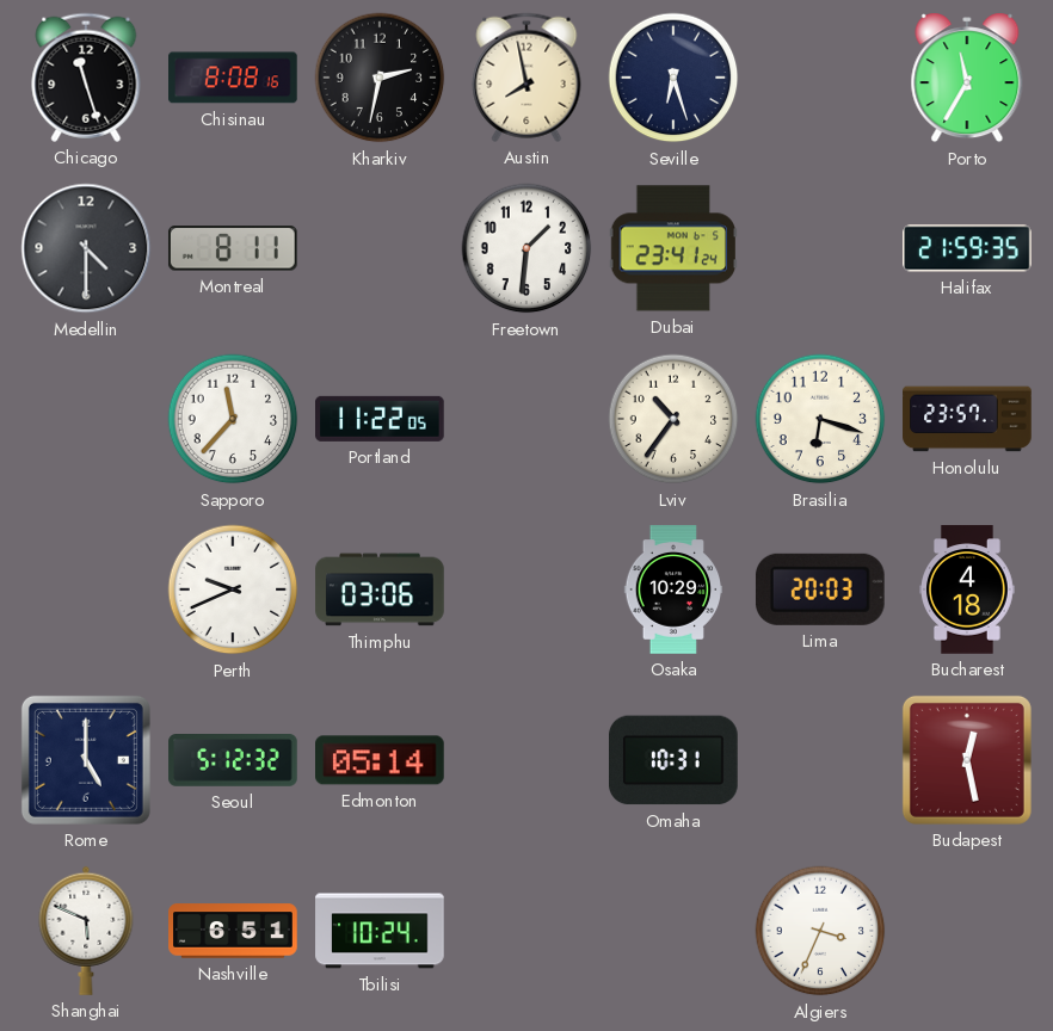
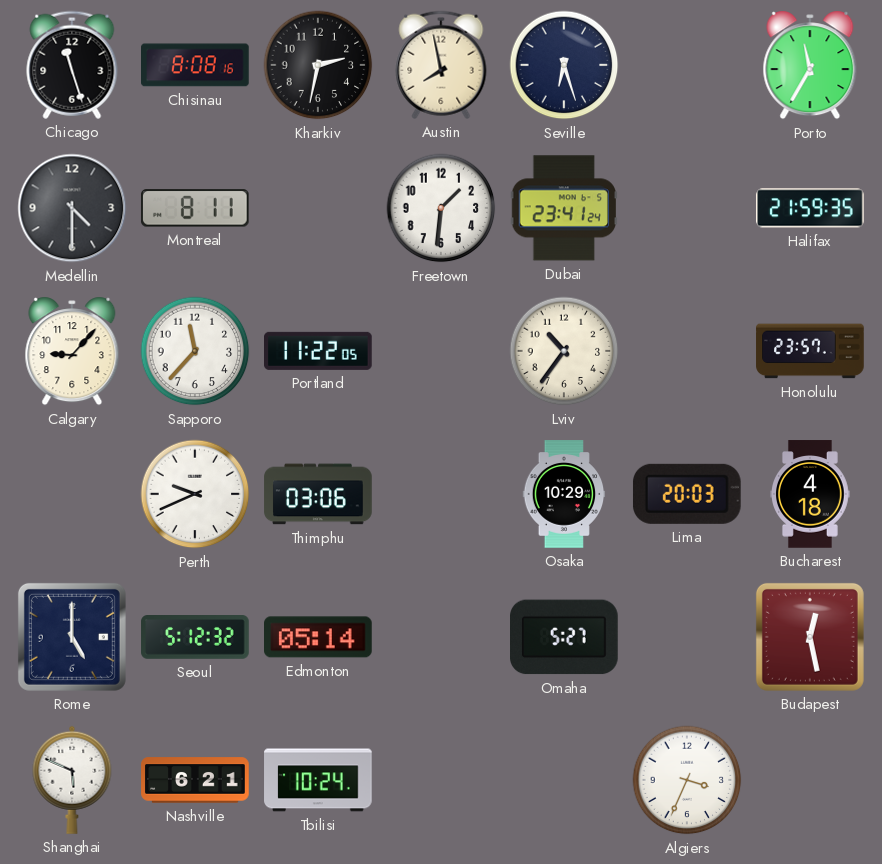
Calgary: none -> 9:07
Brasilia: 6:18 -> none
Omaha: 10:31 -> 5:27
Nashville: 6:51 -> 6:21
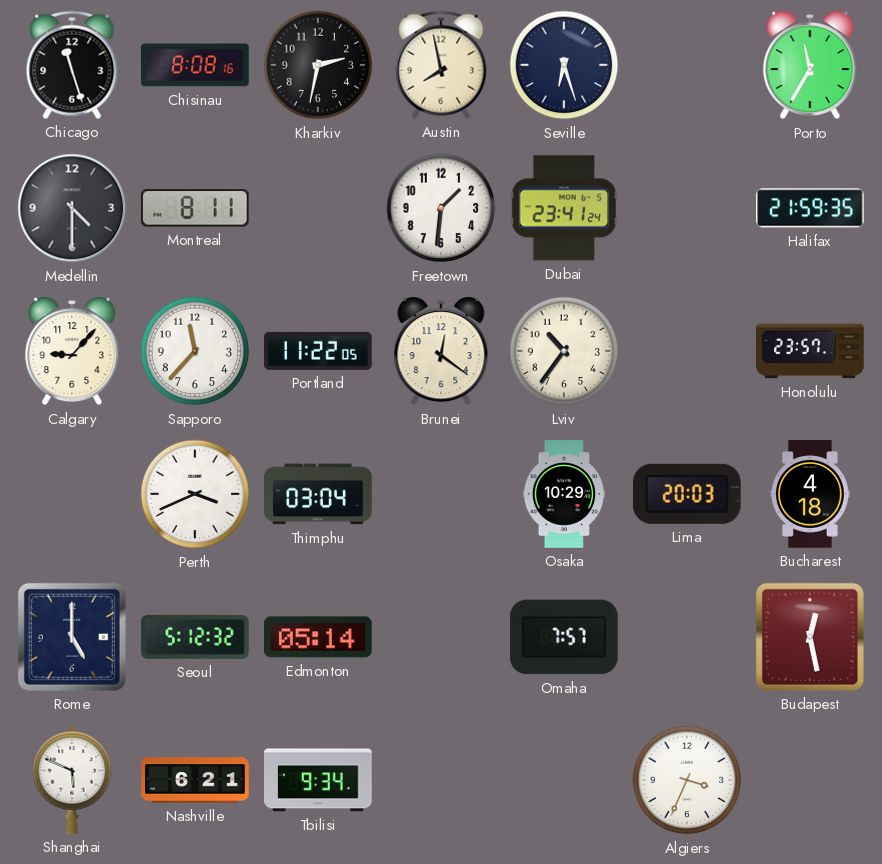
Brunei: none -> 12:21
Perth: 9:41 -> 3:41
Thimphu: 03:06 -> 03:04
Omaha: 5:27 -> 7:57
Tbilisi: 10:24 -> 9:34
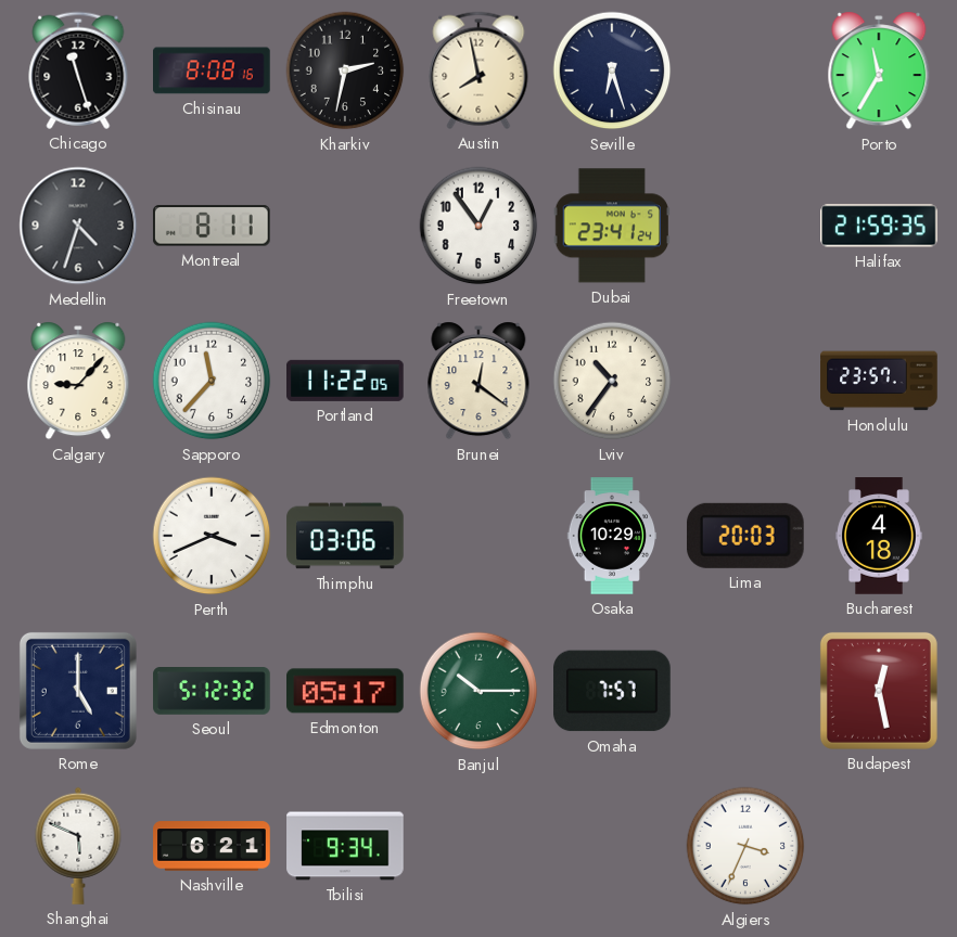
Medellin: 4:30 -> 4:33
Freetown: 1:31 -> 12:54
Thimphu: 03:04 -> 03:06
Edmonton: 05:14 -> 05:17
Banjul: none -> 10:15
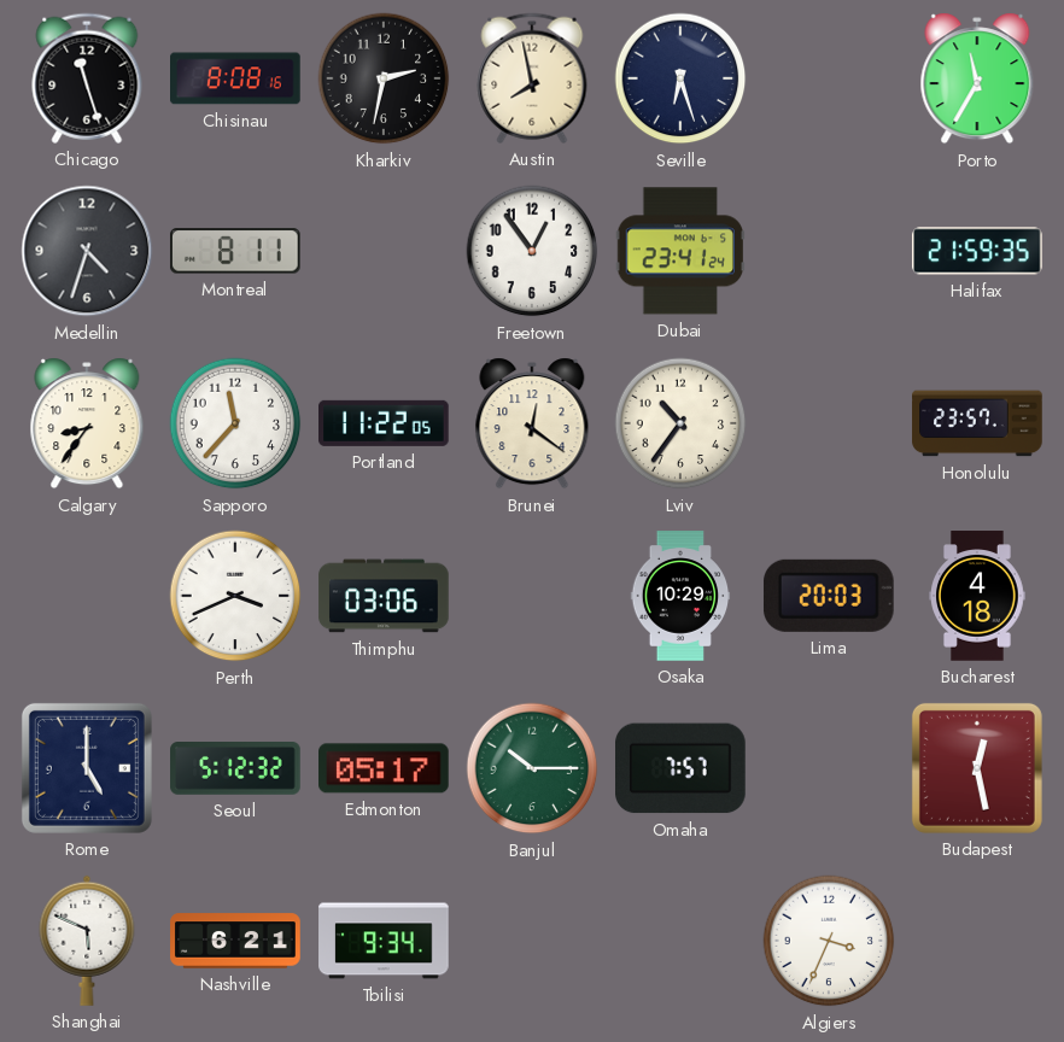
Calgary: 9:07 -> 8:36
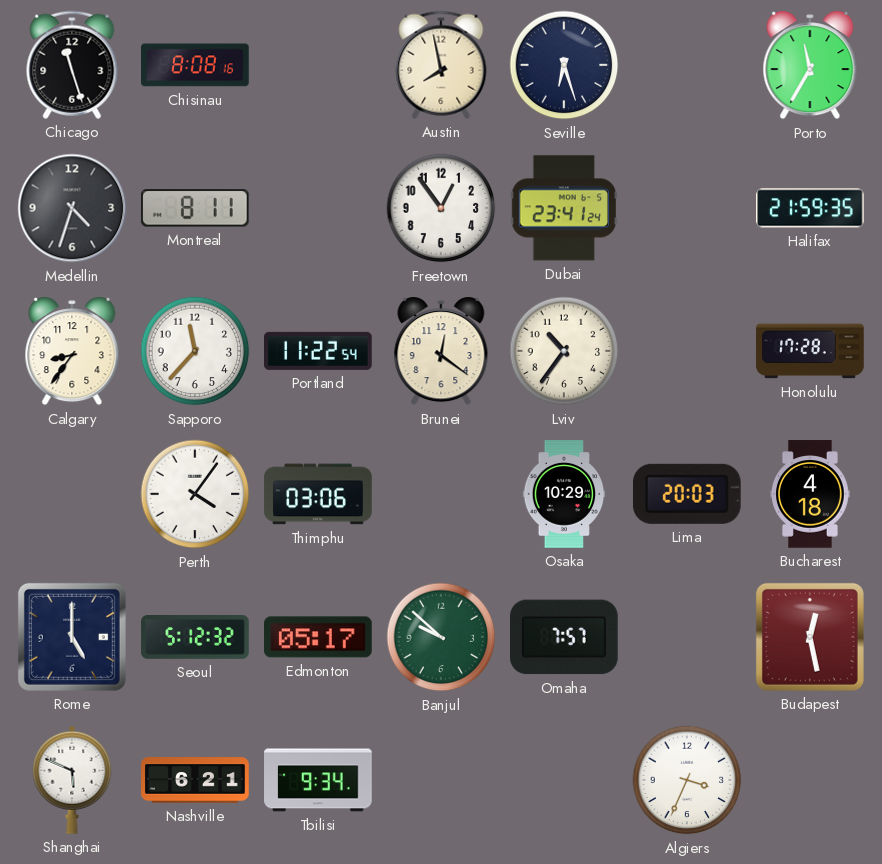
Kharkiv: 2:32 -> none
Portland: 11:22:05 -> 11:22:54
Honolulu: 23:57 -> 17:28
Perth: 3:41 -> 4:06
Banjul: 10:15 -> 9:52
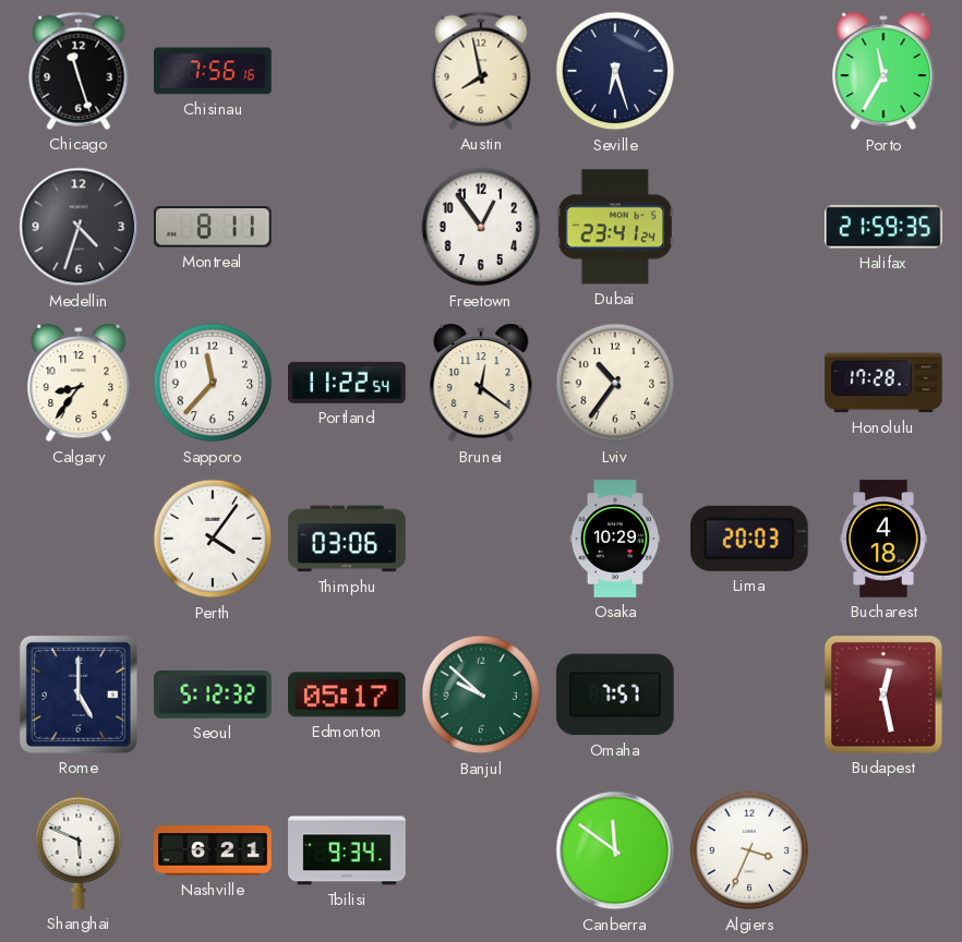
Chisinau: 8:08 -> 7:56
Canberra: none -> 11:51
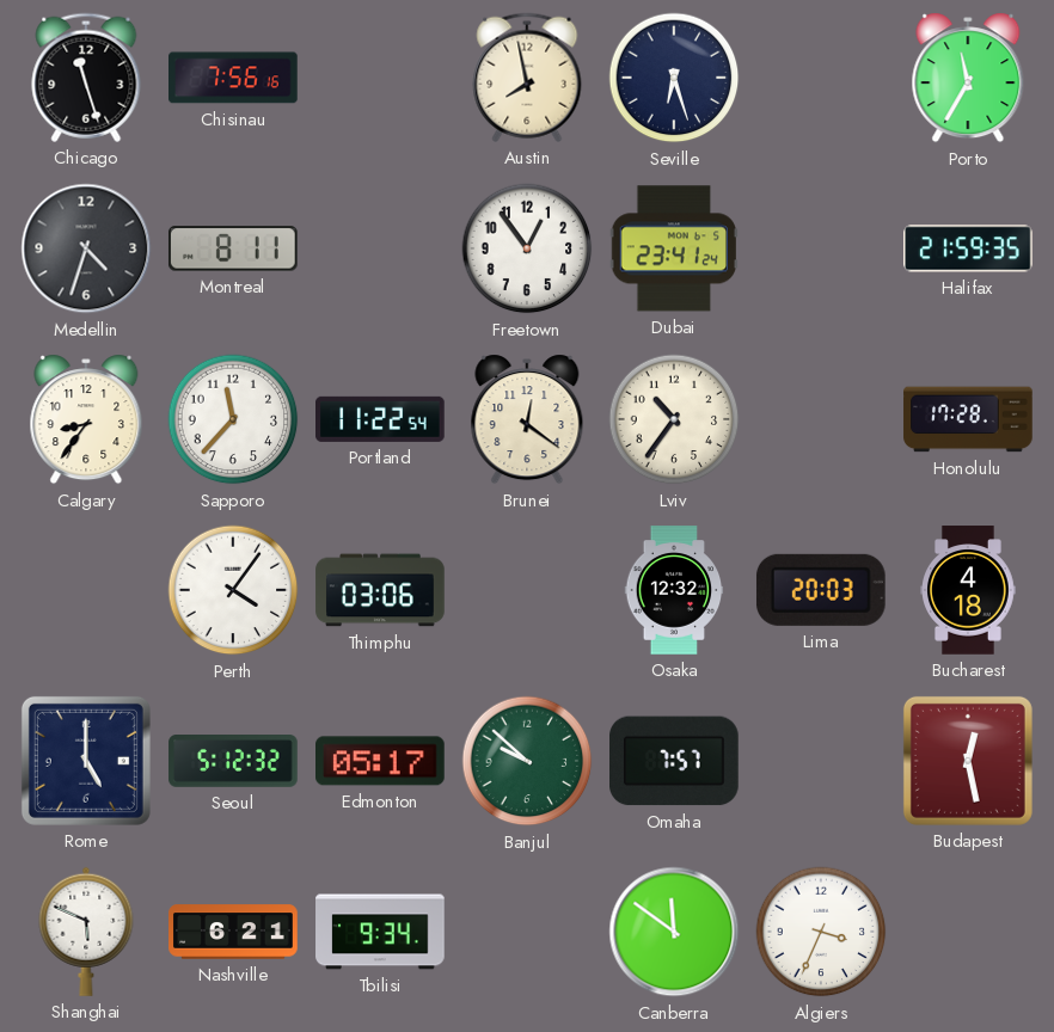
Osaka: 10:29 -> 12:32
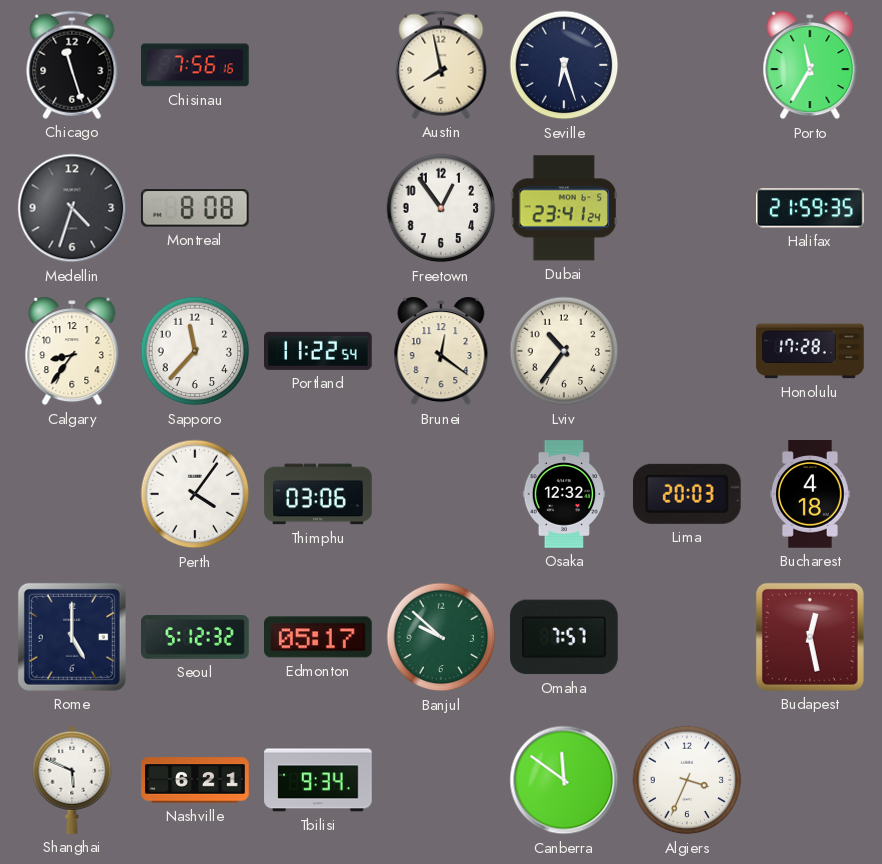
Montreal: 8:11 -> 8:08
